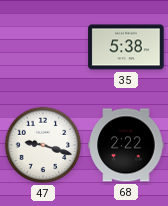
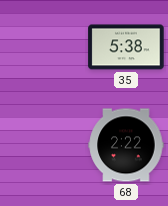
47: 9:18 -> none
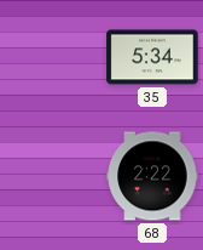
35: 5:38 -> 5:34
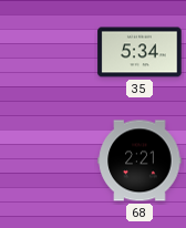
68: 2:22 -> 2:21
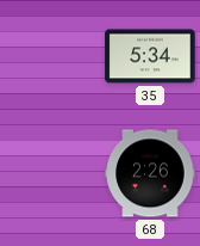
68: 2:21 -> 2:26
